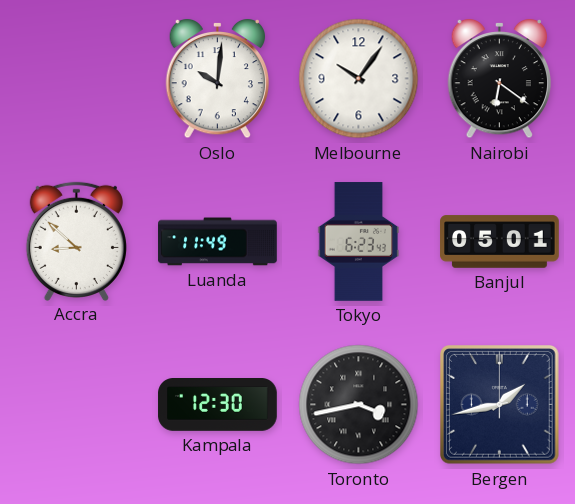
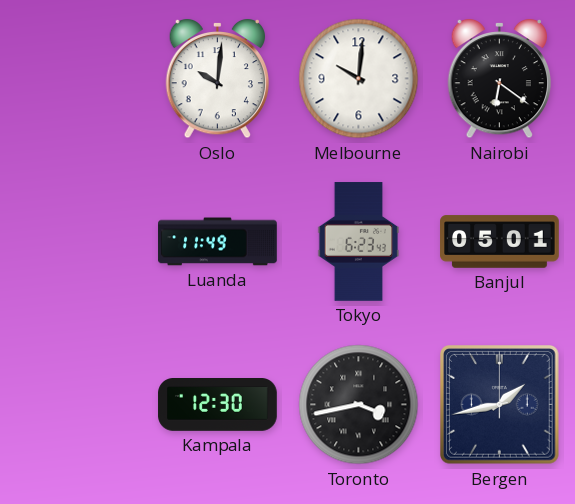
Melbourne: 10:06 -> 10:01
Accra: 8:52 -> none
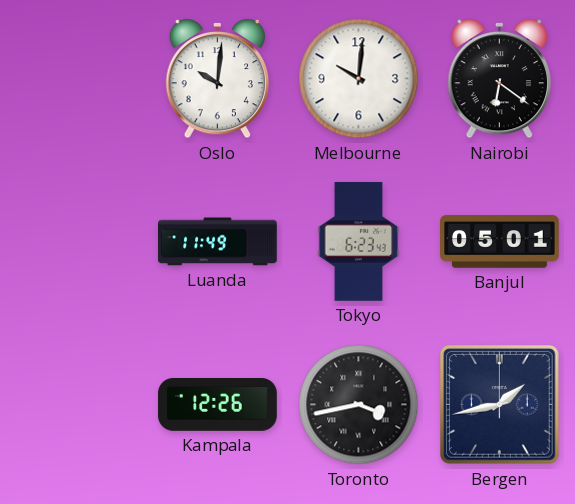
Kampala: 12:30 -> 12:26
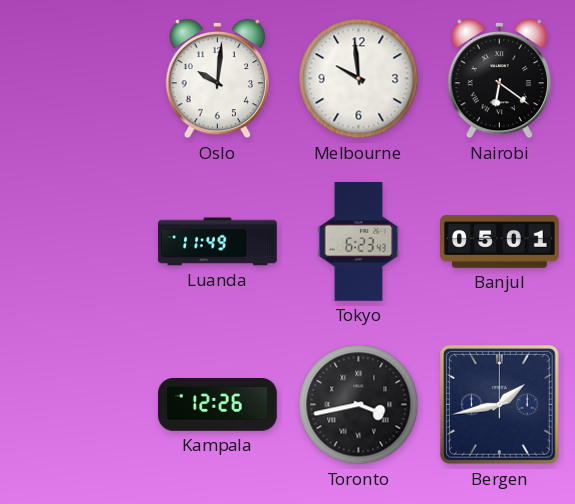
Melbourne: 10:01 -> 9:59
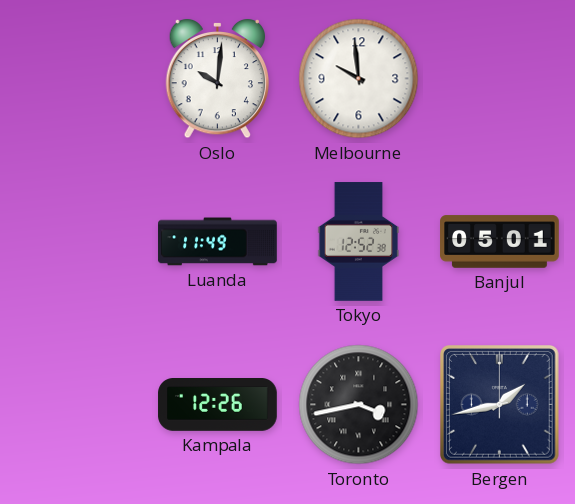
Nairobi: 6:21 -> none
Tokyo: 6:23 -> 12:52
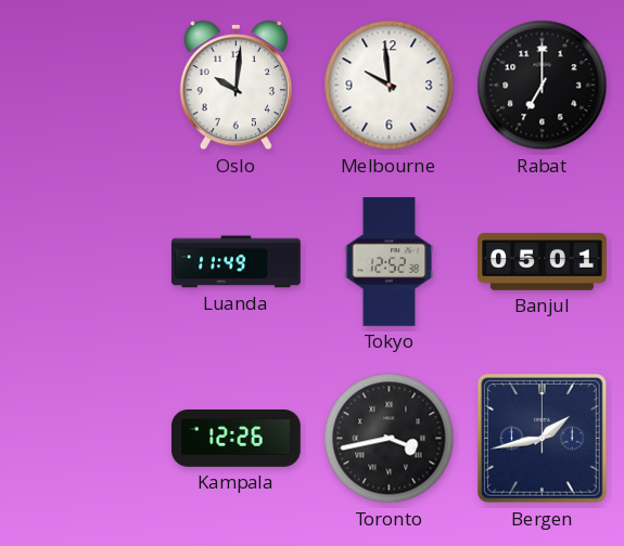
Rabat: none -> 7:00
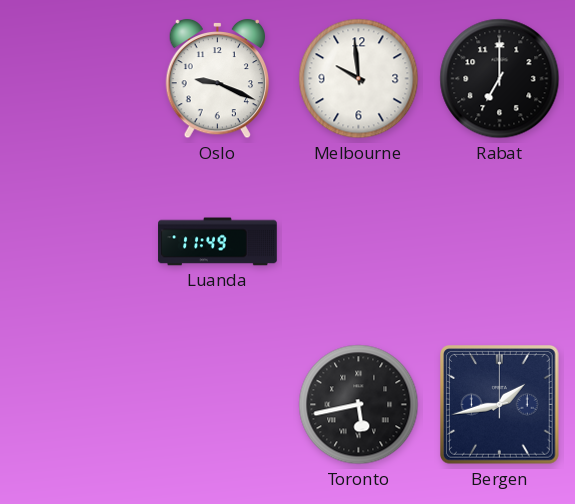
Oslo: 10:01 -> 9:19
Tokyo: 12:52 -> none
Banjul: 05:01 -> none
Kampala: 12:26 -> none
Toronto: 3:43 -> 5:43
